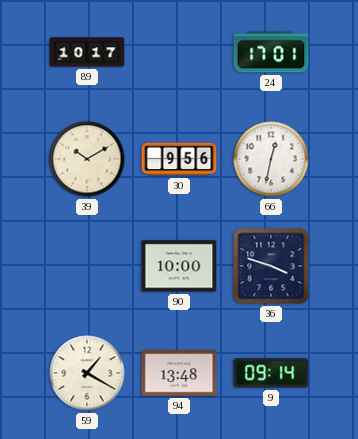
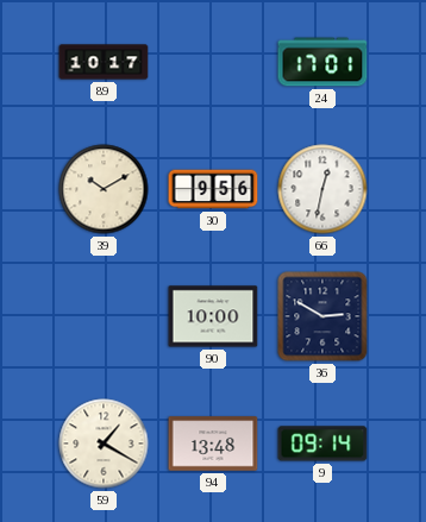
36: 3:48 -> 2:50
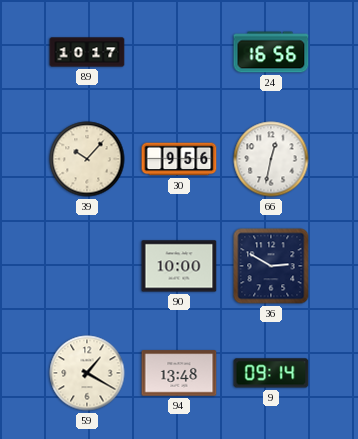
24: 17:01 -> 16:56
39: 10:10 -> 10:07
